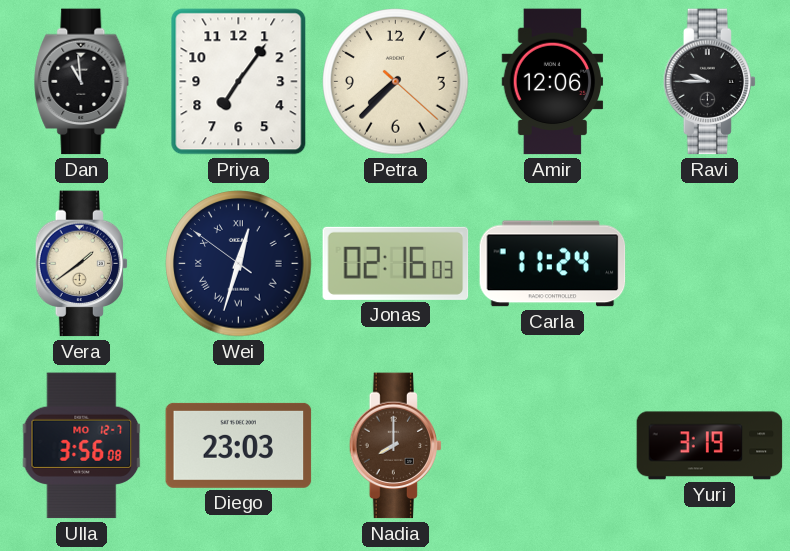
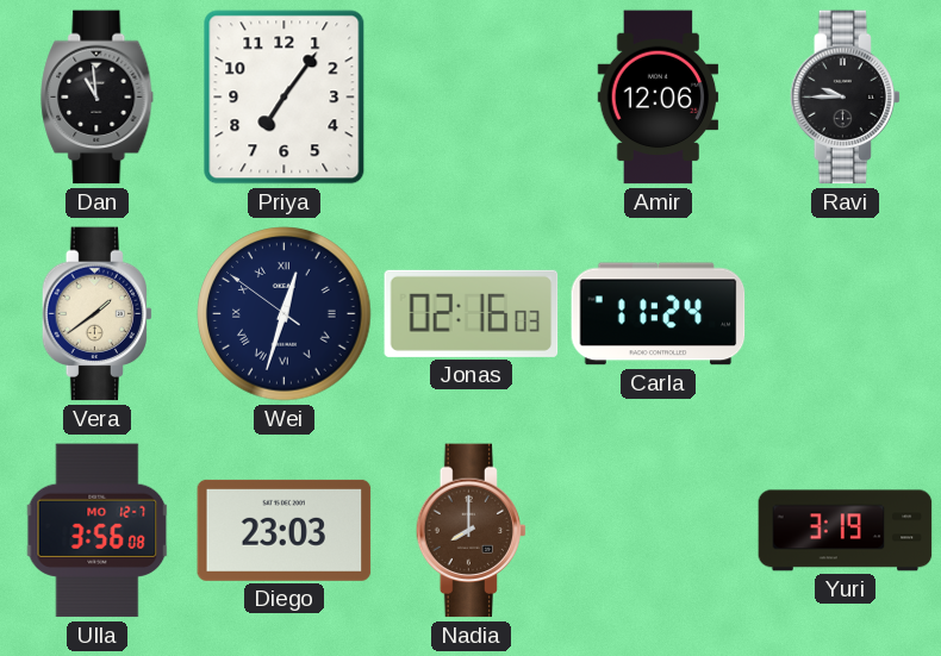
Petra: 7:37 -> none
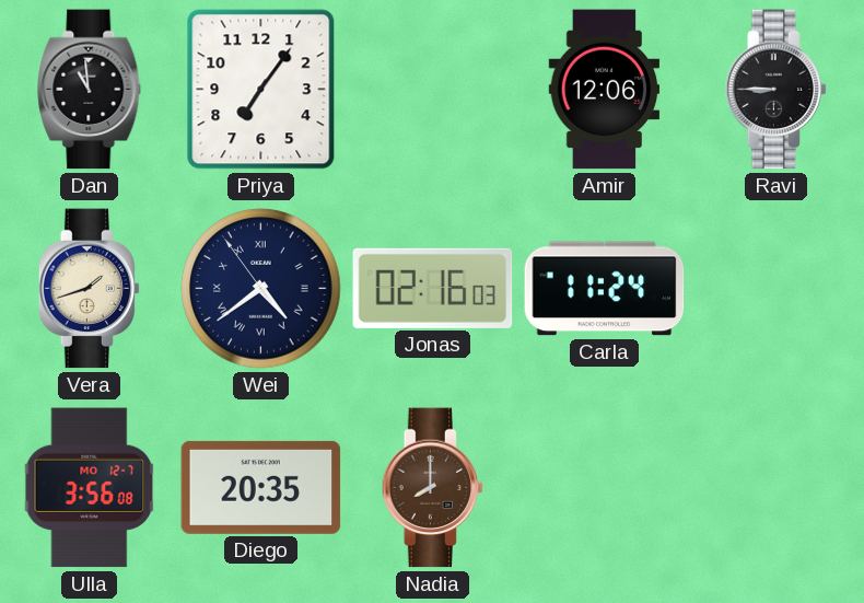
Ravi: 9:45 -> 8:45
Vera: 1:39 -> 1:42
Wei: 12:32 -> 4:38
Diego: 23:03 -> 20:35
Yuri: 3:19 -> none
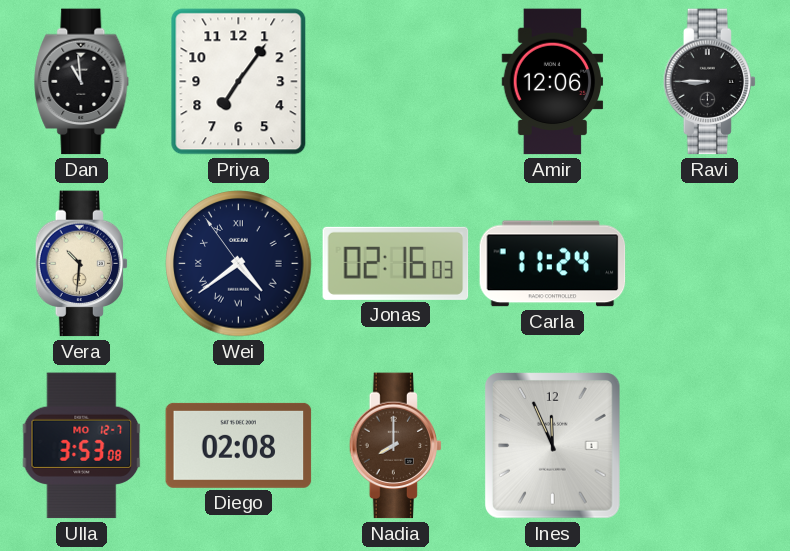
Vera: 1:42 -> 10:31
Ulla: 3:56 -> 3:53
Diego: 20:35 -> 02:08
Ines: none -> 11:56
